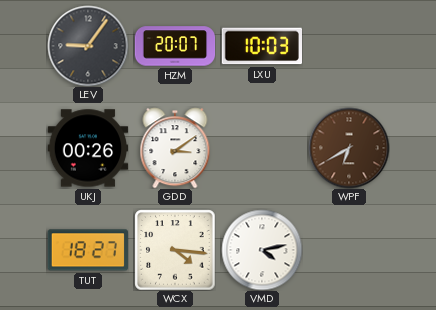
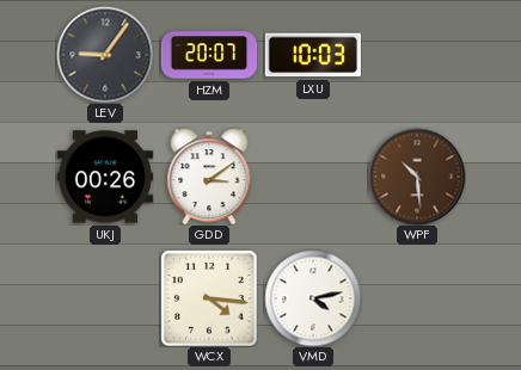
WPF: 6:40 -> 10:29
TUT: 18:27 -> none
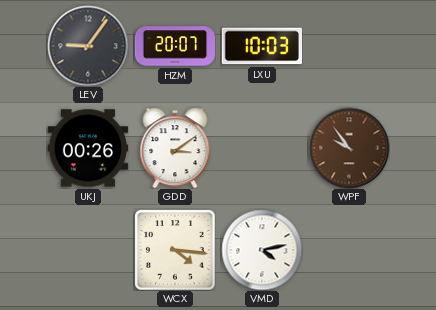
WPF: 10:29 -> 9:54
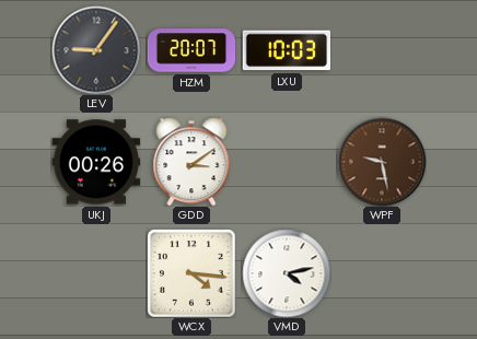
WPF: 9:54 -> 9:28
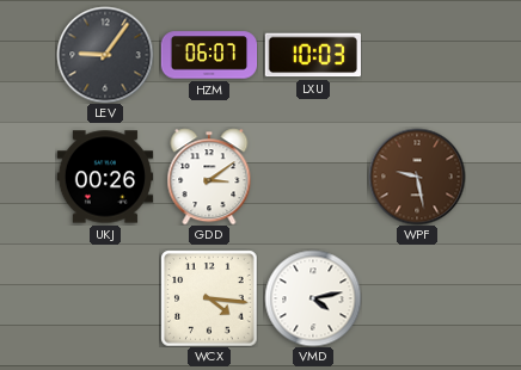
HZM: 20:07 -> 06:07
